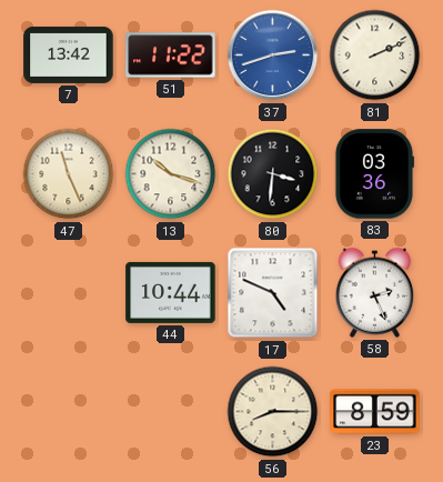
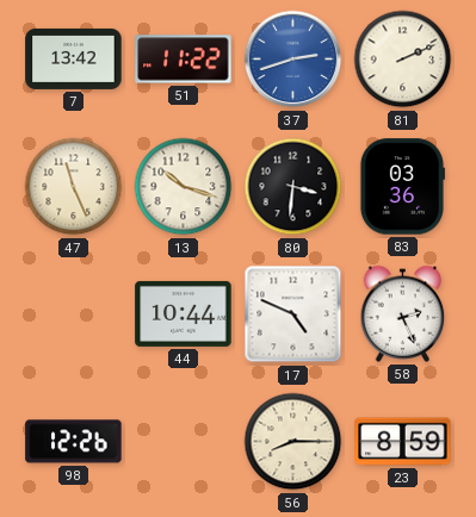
98: none -> 12:26
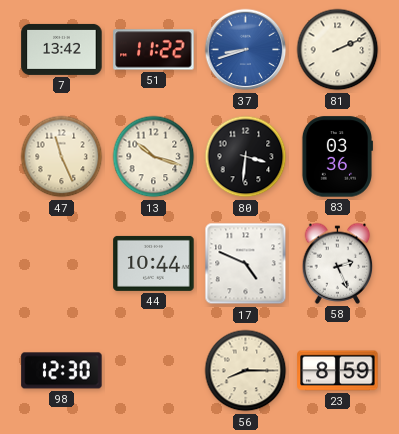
37: 2:42 -> 8:42
98: 12:26 -> 12:30
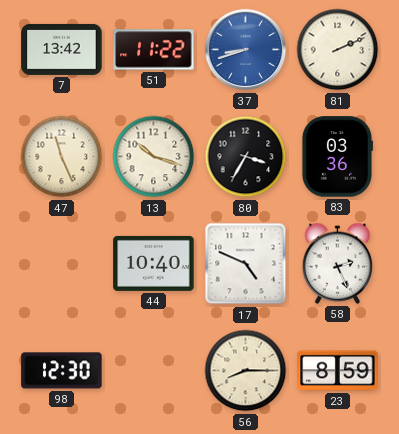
80: 3:31 -> 3:35
44: 10:44 -> 10:40
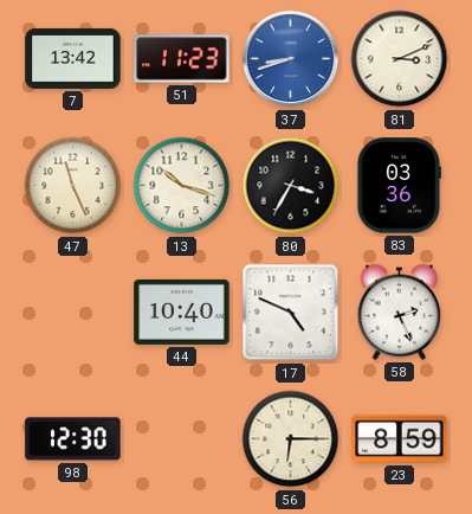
51: 11:22 -> 11:23
81: 2:11 -> 3:11
56: 8:15 -> 6:15
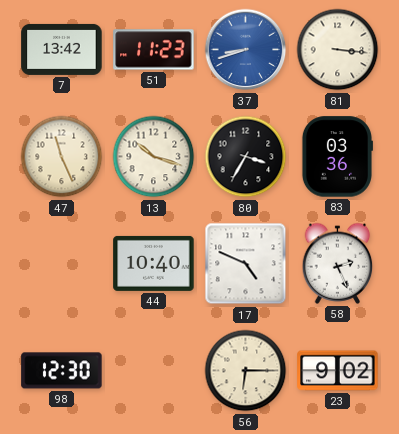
81: 3:11 -> 3:16
23: 8:59 -> 9:02
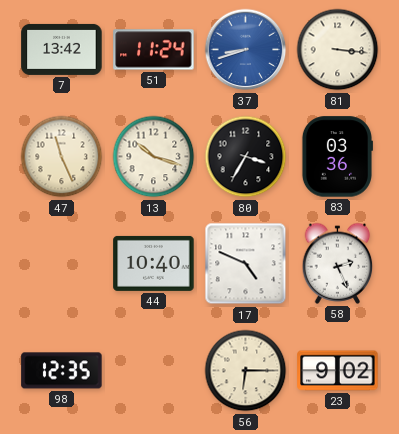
51: 11:23 -> 11:24
98: 12:30 -> 12:35
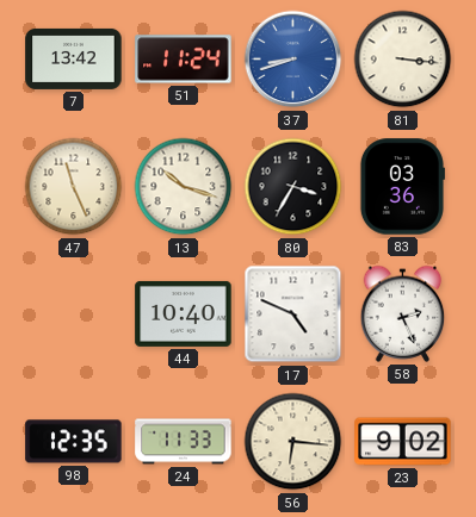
24: none -> 11:33
56: 6:15 -> 6:16
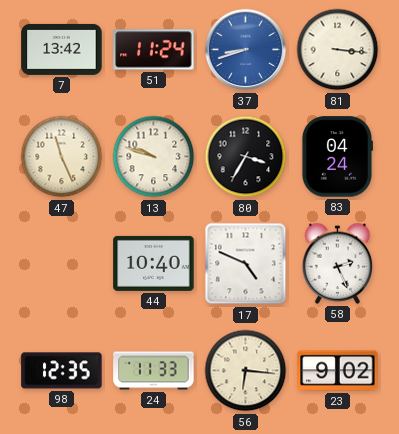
13: 10:18 -> 9:48
83: 03:36 -> 04:24
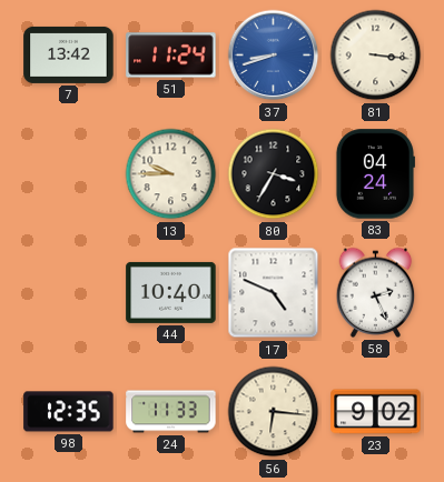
47: 11:26 -> none
13: 9:48 -> 9:45
